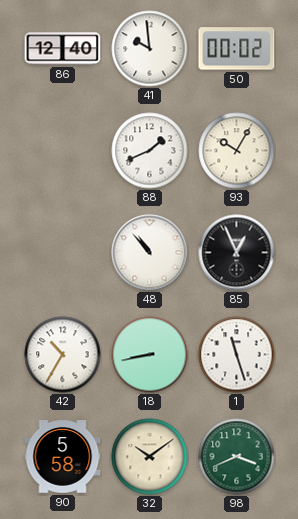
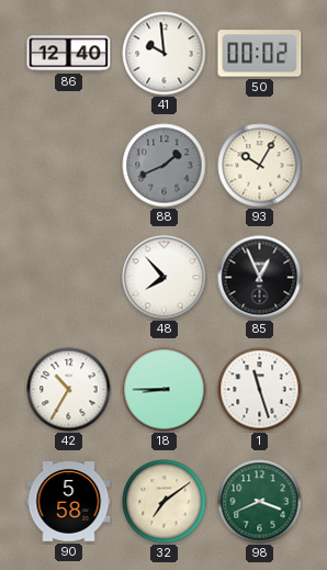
88 dial: white -> grey
48: 10:53 -> 7:53
18: 8:43 -> 8:45
32: 10:09 -> 7:09
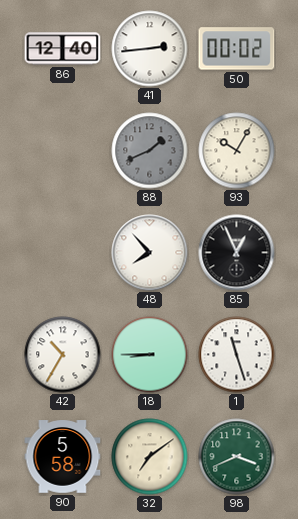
41: 9:59 -> 2:44
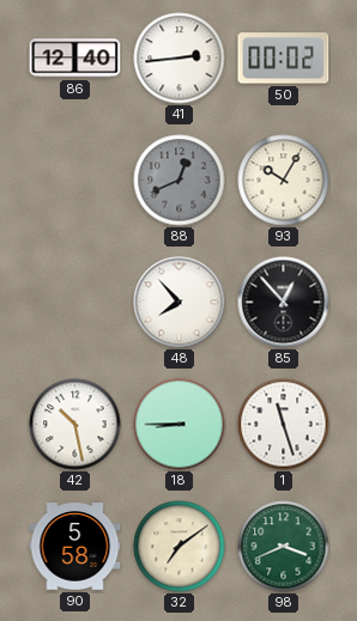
88: 1:41 -> 12:41
85: 12:56 -> 12:53
42: 10:35 -> 10:28
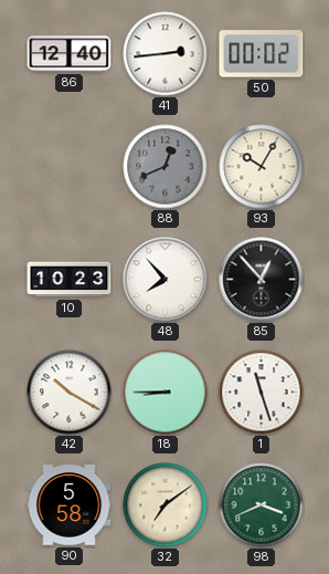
10: none -> 10:23
42: 10:28 -> 10:20
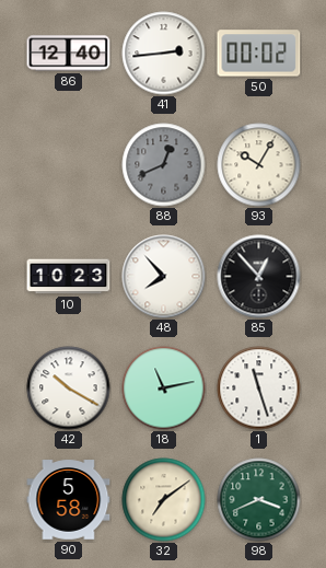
18: 8:45 -> 11:13
